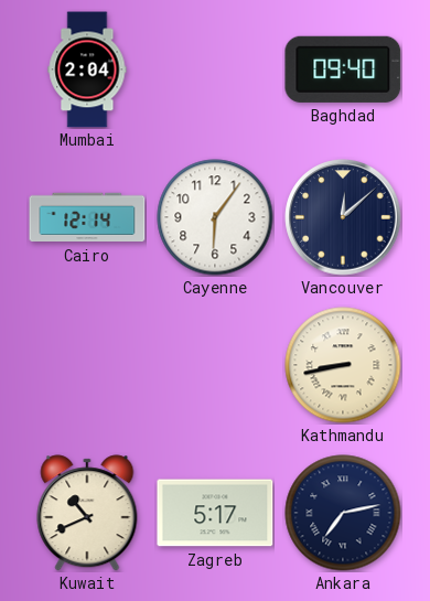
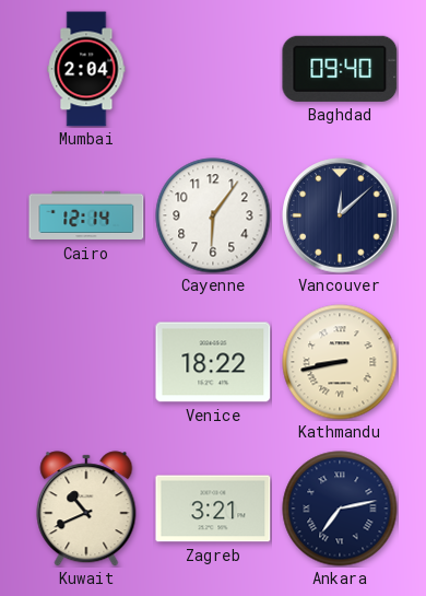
Venice: none -> 18:22
Zagreb: 5:17 -> 3:21
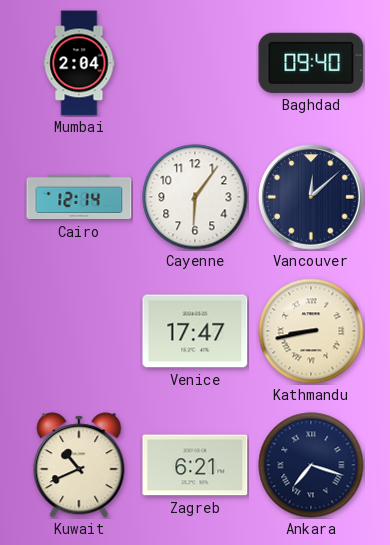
Venice: 18:22 -> 17:47
Zagreb: 3:21 -> 6:21
Ankara: 7:13 -> 7:18
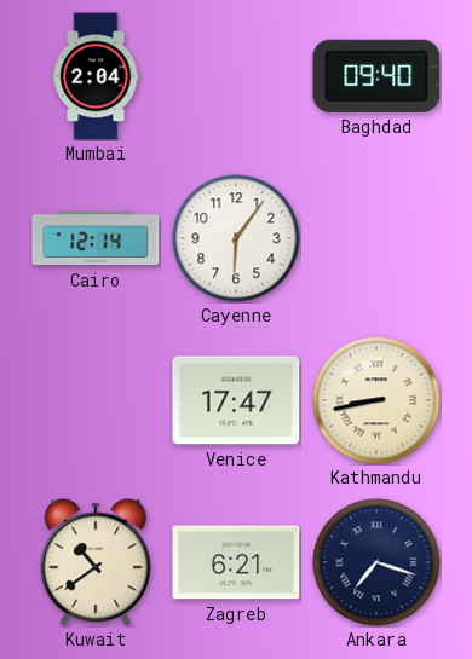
Vancouver: 12:08 -> none
Kuwait: 10:41 -> 10:39
